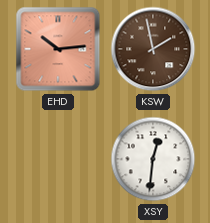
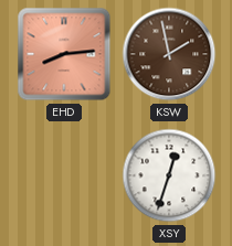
EHD: 10:14 -> 8:14
XSY: 12:31 -> 12:33
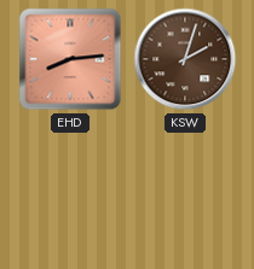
KSW: 1:58 -> 2:03
XSY: 12:33 -> none
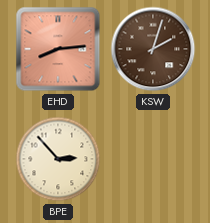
BPE: none -> 2:53
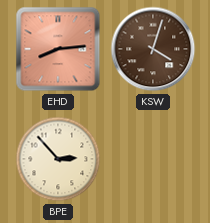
KSW: 2:03 -> 4:03
